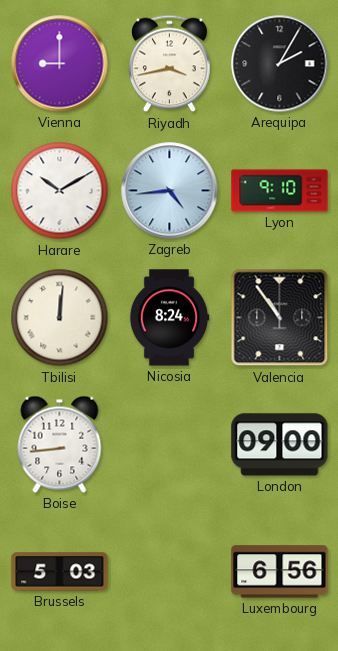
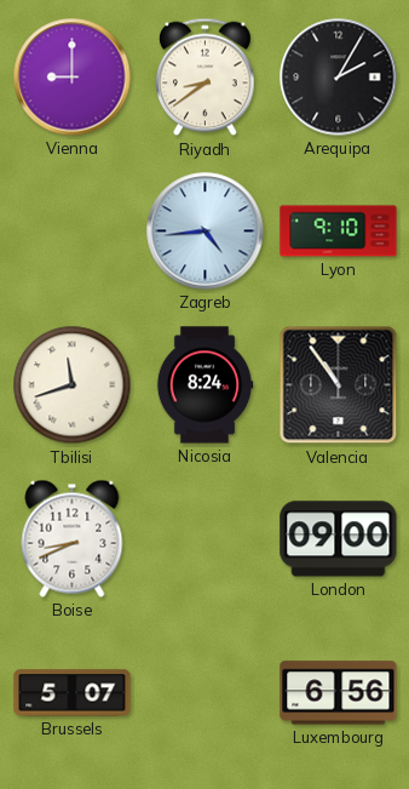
Riyadh: 3:43 -> 8:39
Harare: 10:10 -> none
Tbilisi: 12:01 -> 11:42
Boise: 8:44 -> 8:41
Brussels: 5:03 -> 5:07
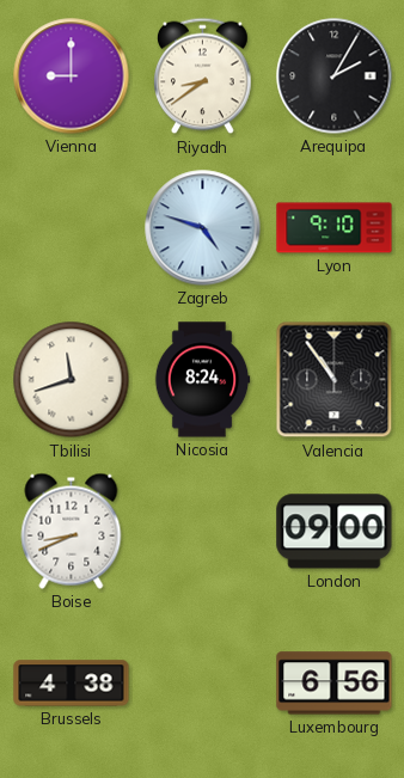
Zagreb: 4:44 -> 4:48
Brussels: 5:07 -> 4:38
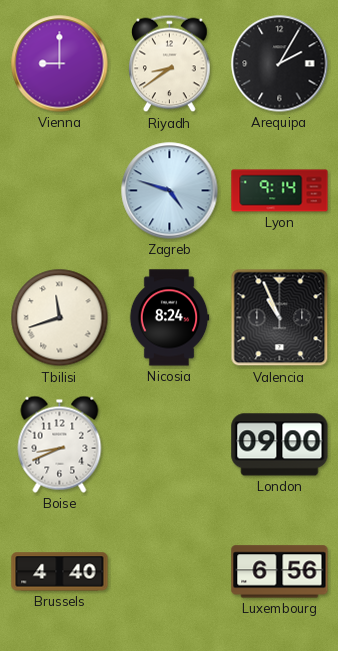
Lyon: 9:10 -> 9:14
Valencia: 10:54 -> 10:56
Brussels: 4:38 -> 4:40
